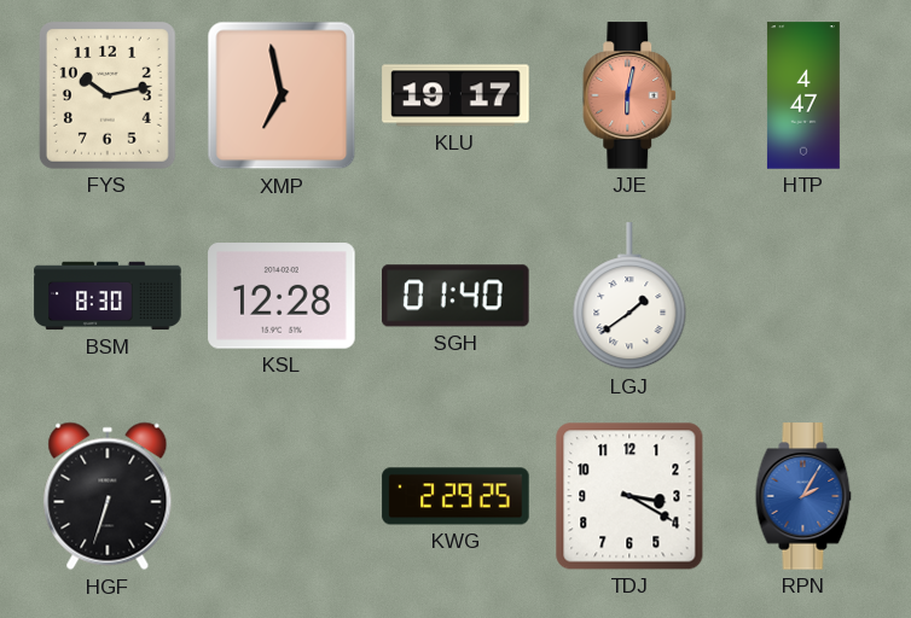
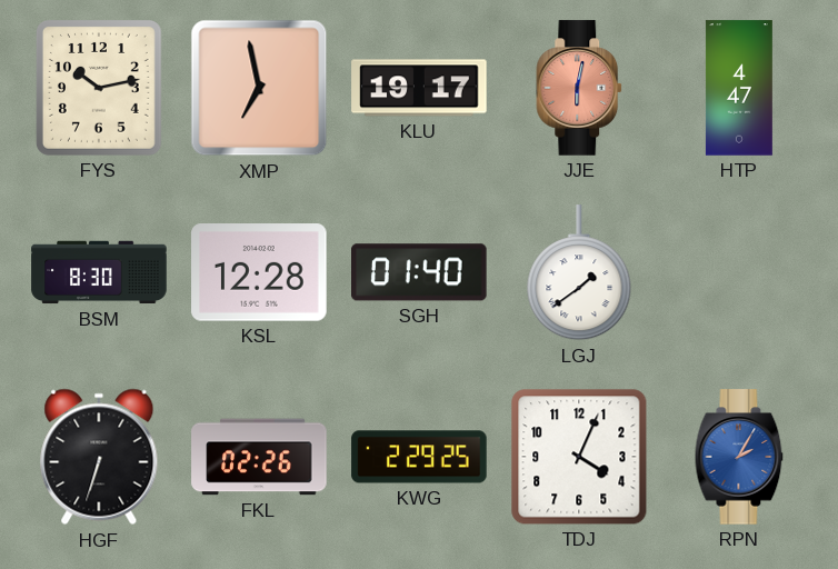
FKL: none -> 02:26
TDJ: 3:20 -> 4:04
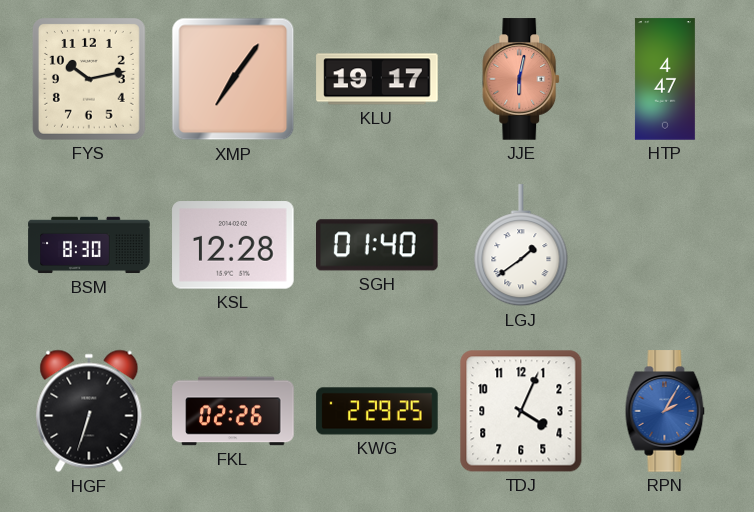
XMP: 6:58 -> 7:06
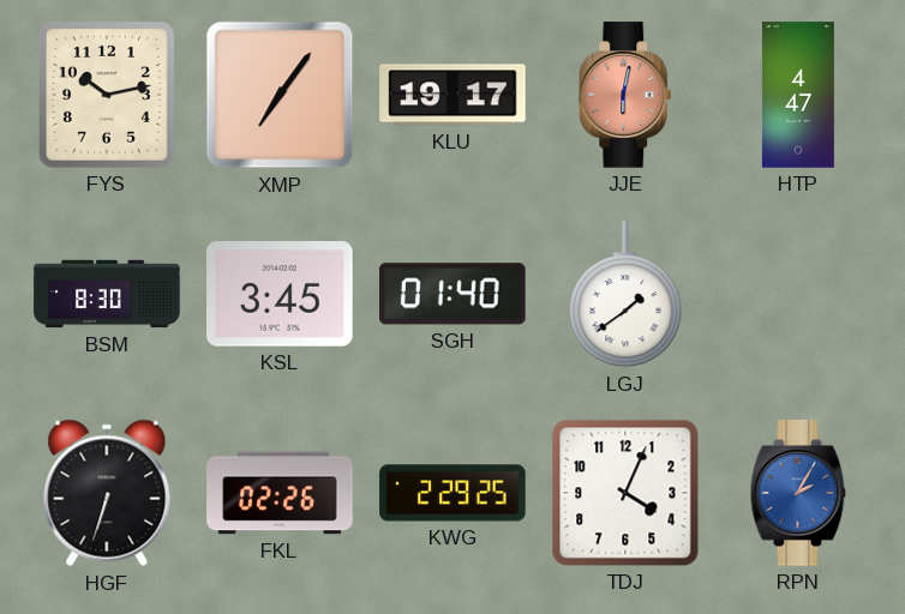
KSL: 12:28 -> 3:45
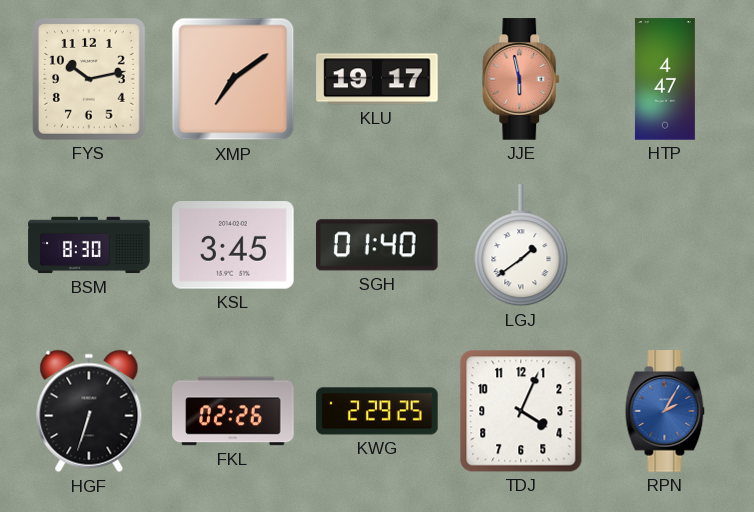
XMP: 7:06 -> 7:09
JJE: 6:02 -> 5:58
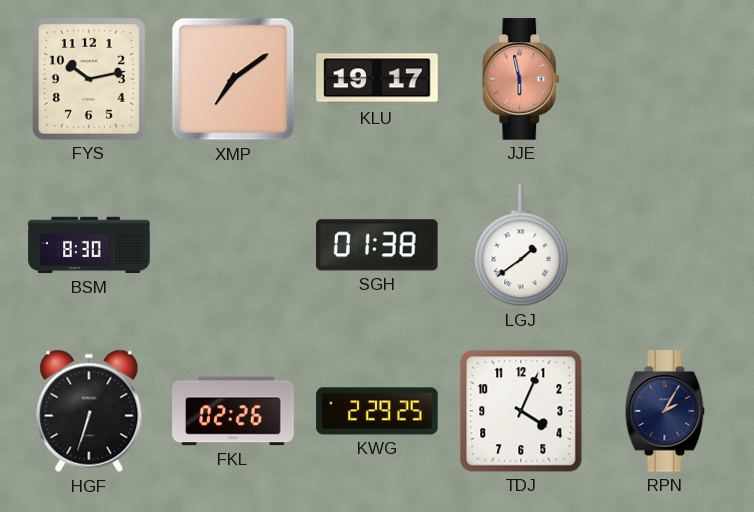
HTP: 4:47 -> none
KSL: 3:45 -> none
SGH: 01:40 -> 01:38
RPN dial: blue -> navy
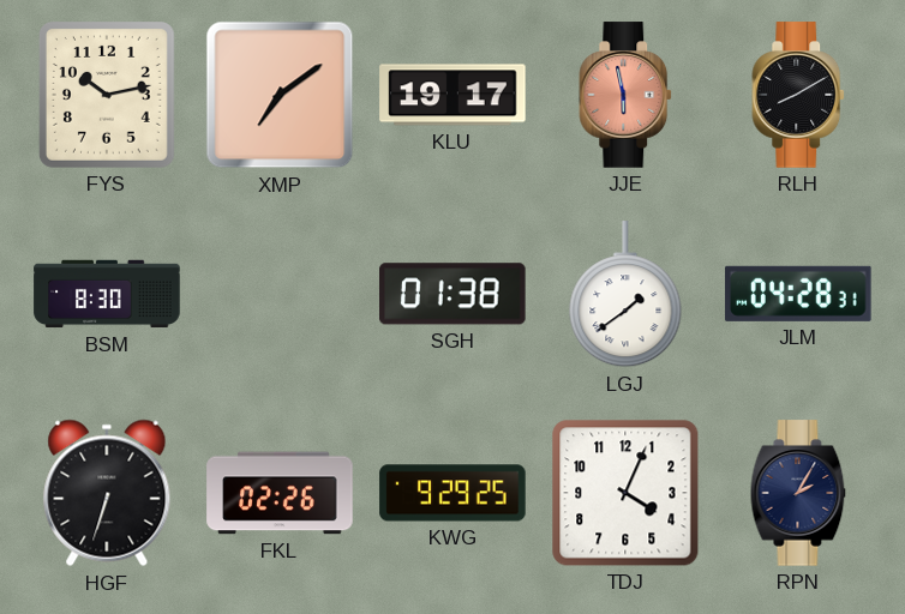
RLH: none -> 8:10
JLM: none -> 04:28
KWG: 2:29 -> 9:29
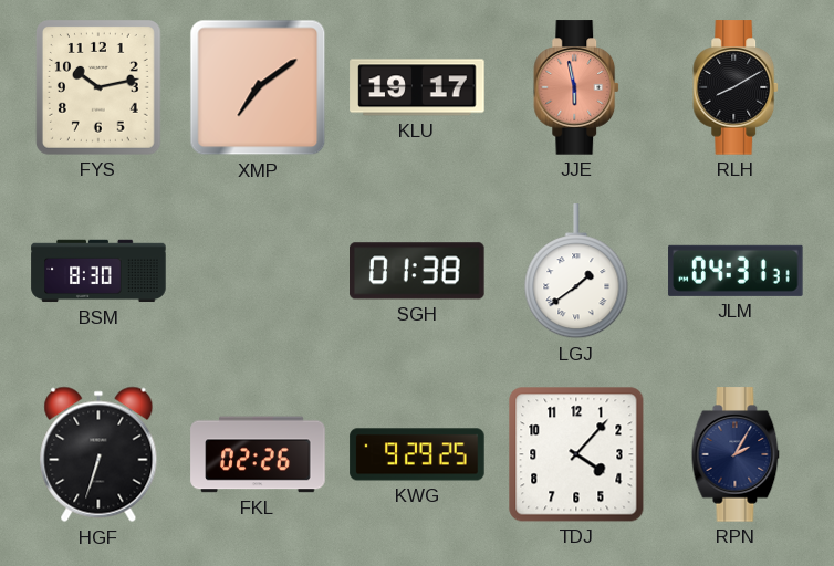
JLM: 04:28 -> 04:31
TDJ: 4:04 -> 4:07
